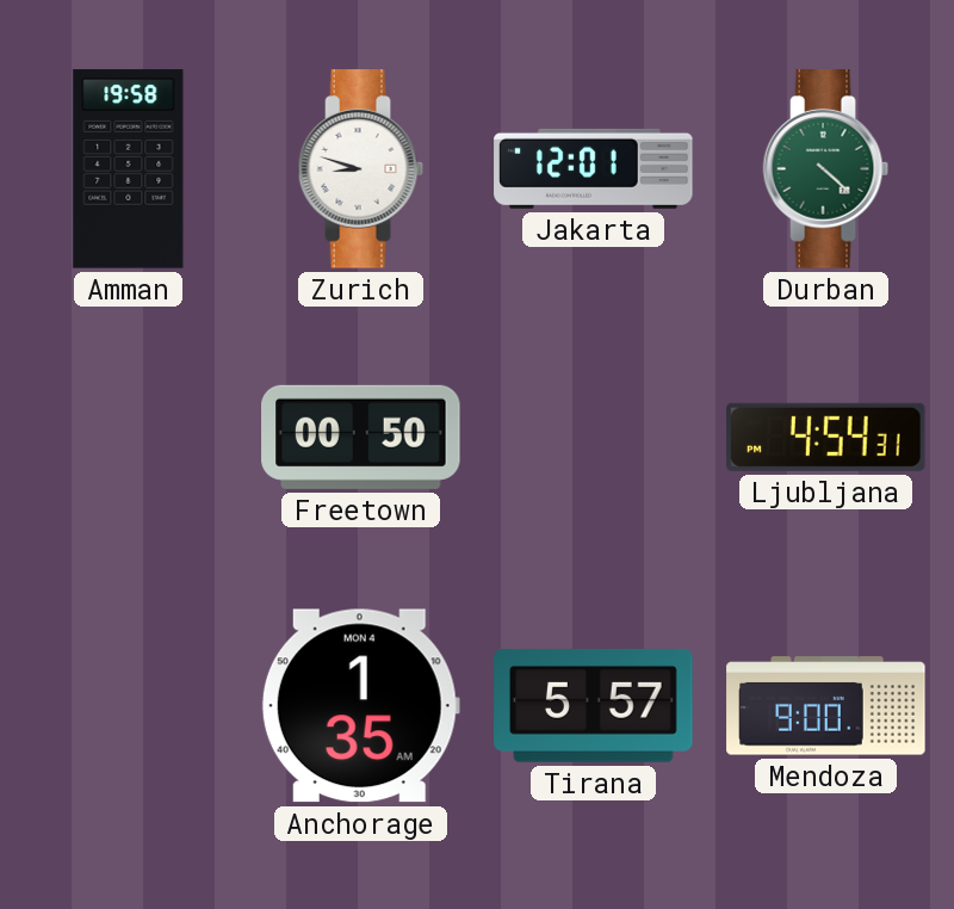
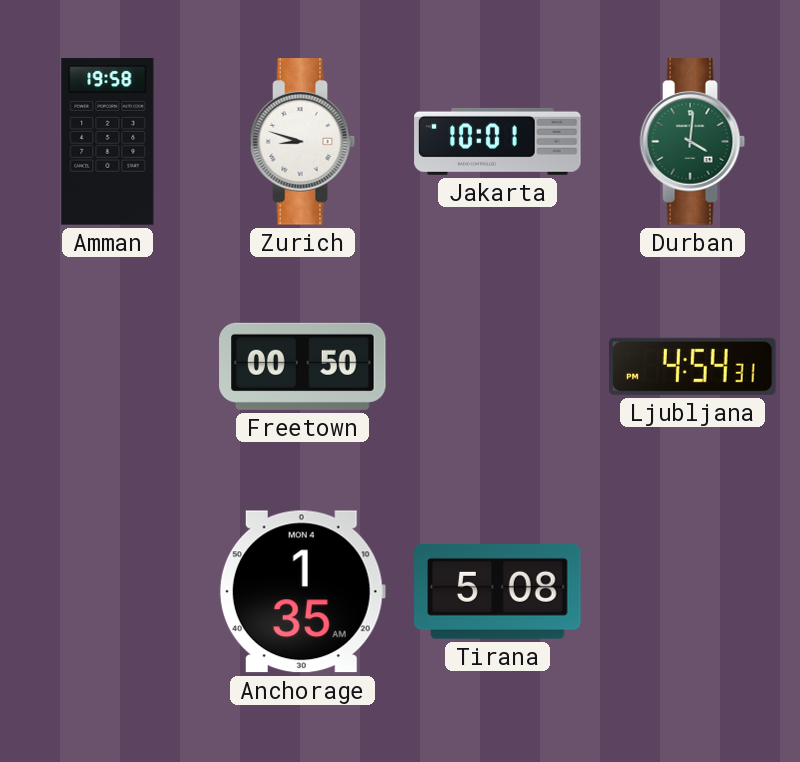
Jakarta: 12:01 -> 10:01
Durban: 4:22 -> 4:01
Tirana: 5:57 -> 5:08
Mendoza: 9:00 -> none
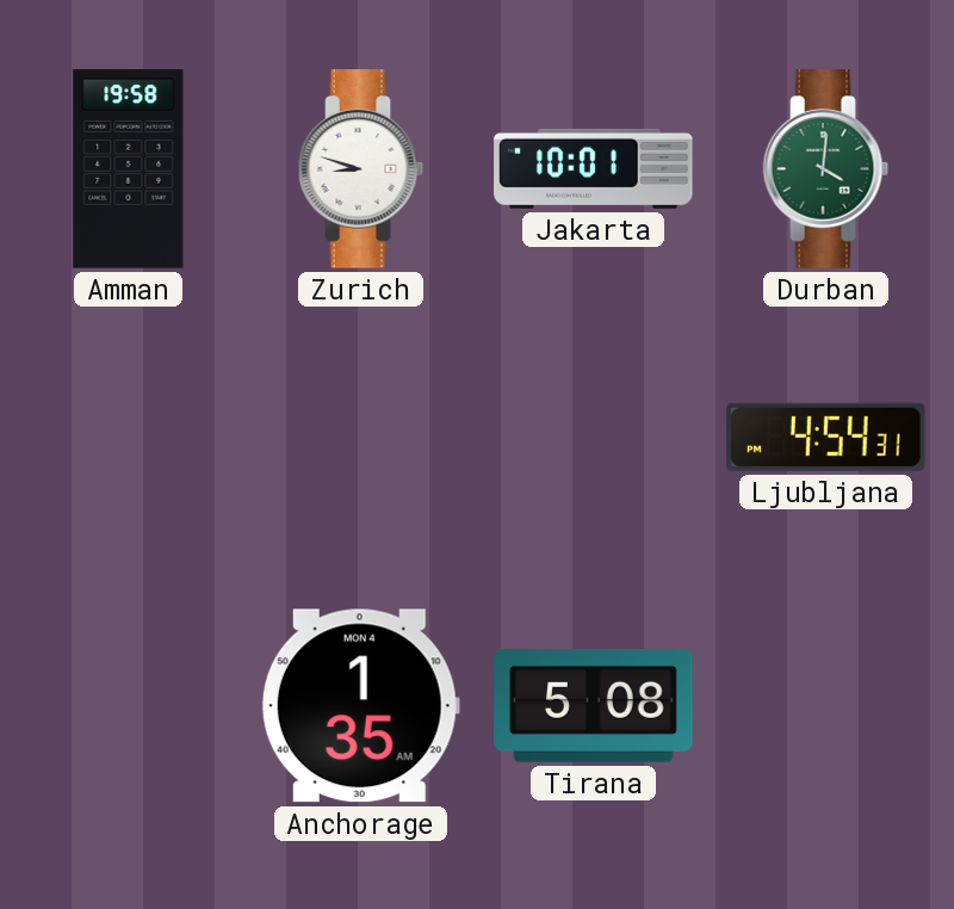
Freetown: 00:50 -> none
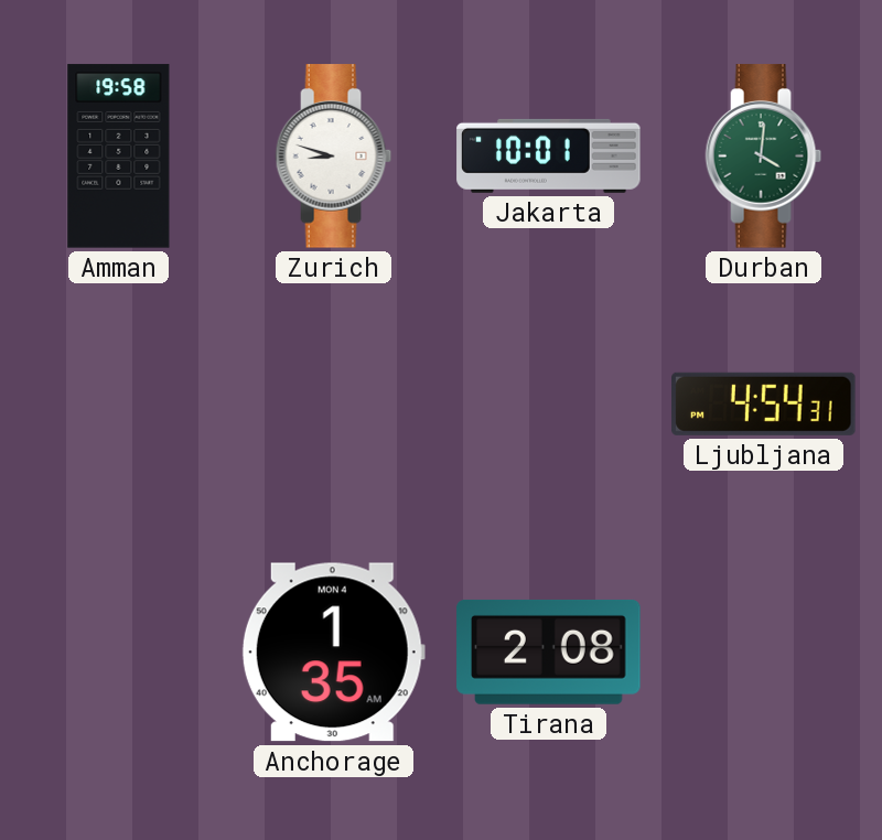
Tirana: 5:08 -> 2:08
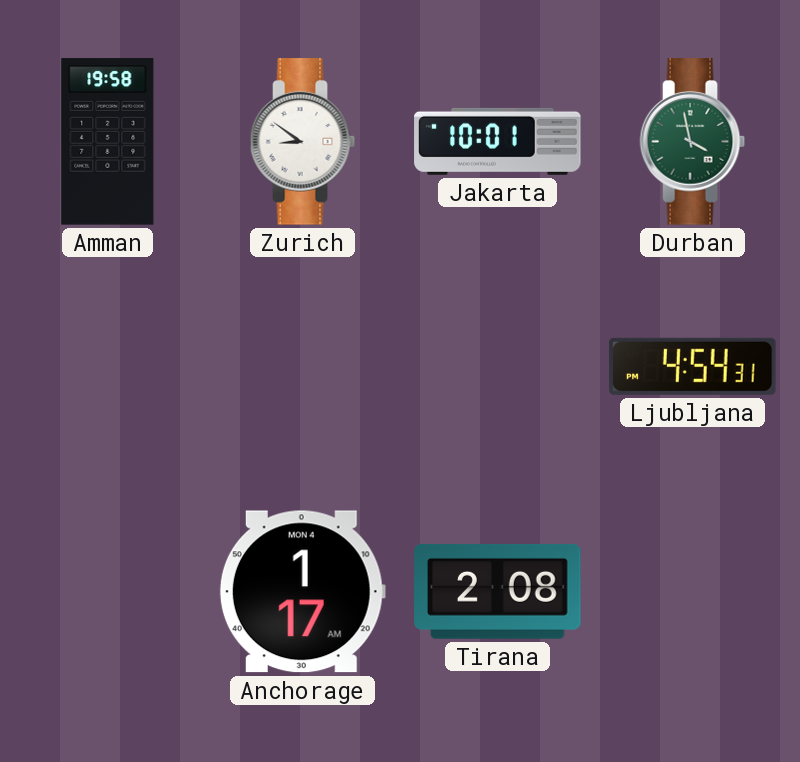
Zurich: 8:48 -> 8:51
Durban: 4:01 -> 3:58
Anchorage: 1:35 -> 1:17
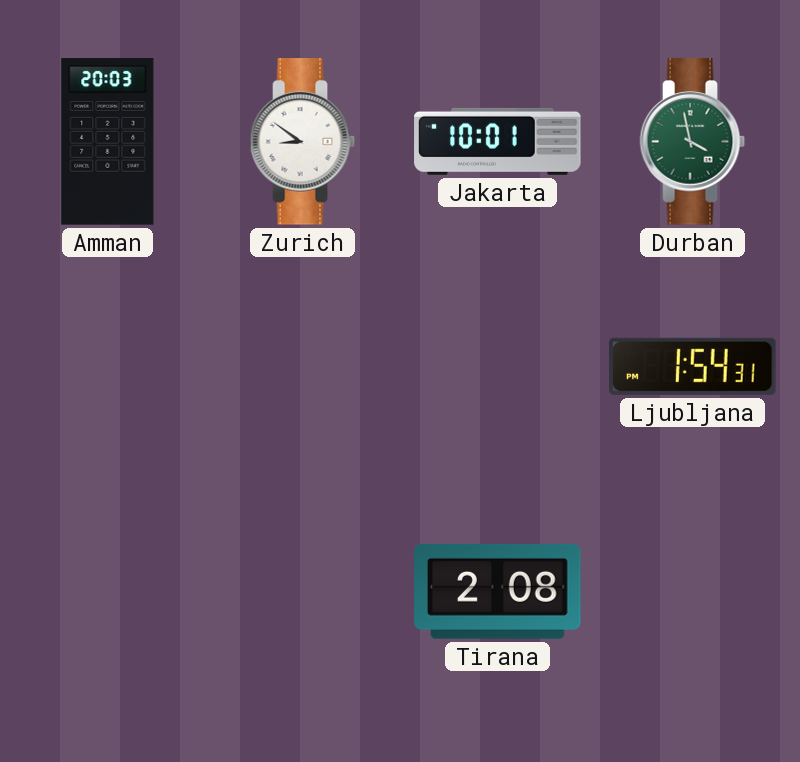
Amman: 19:58 -> 20:03
Ljubljana: 4:54 -> 1:54
Anchorage: 1:17 -> none
